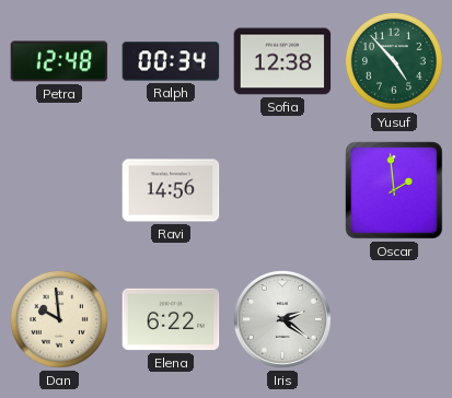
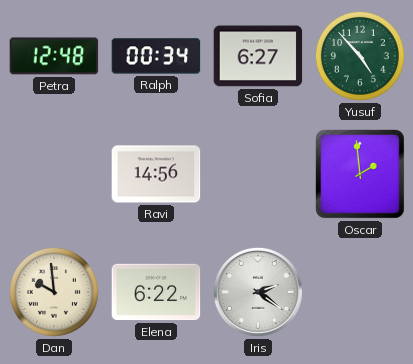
Sofia: 12:38 -> 6:27
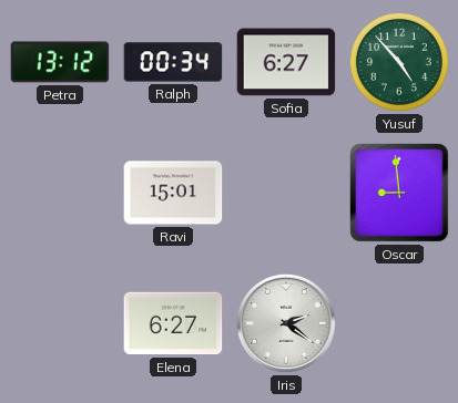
Petra: 12:48 -> 13:12
Ravi: 14:56 -> 15:01
Oscar: 1:59 -> 8:59
Dan: 9:59 -> none
Elena: 6:22 -> 6:27
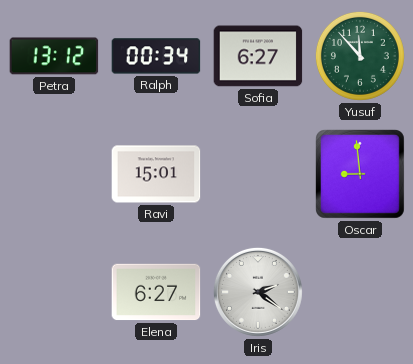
Yusuf: 4:53 -> 11:53
